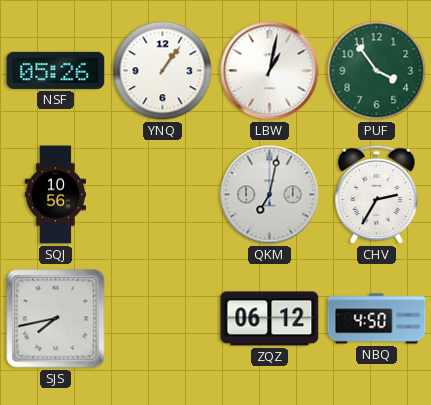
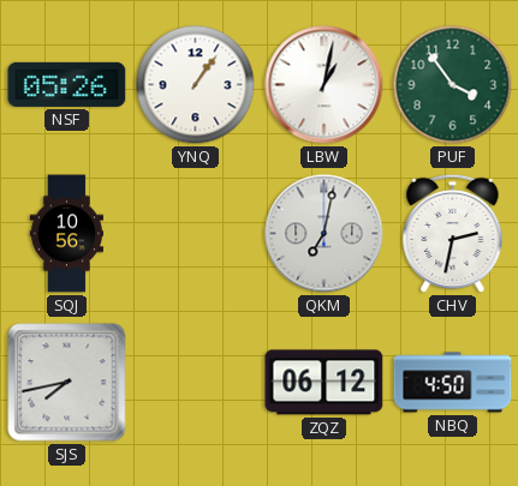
CHV: 2:35 -> 2:32
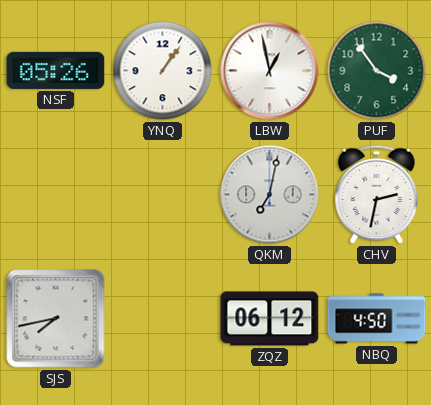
LBW: 1:02 -> 12:58
SQJ: 10:56 -> none
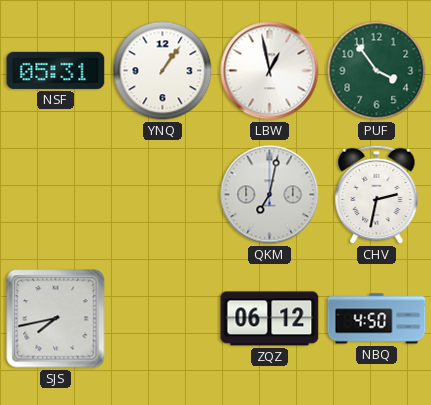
NSF: 05:26 -> 05:31
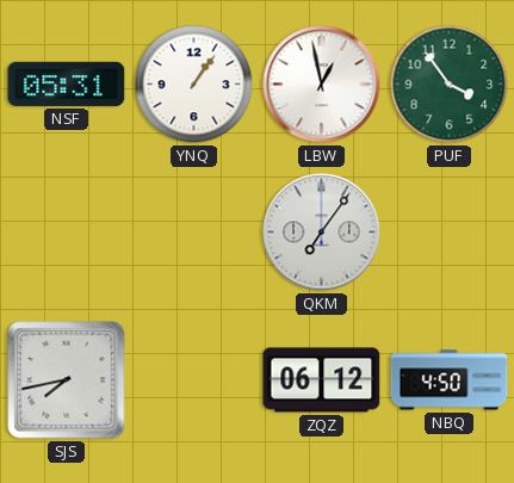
QKM: 7:02 -> 7:06
CHV: 2:32 -> none
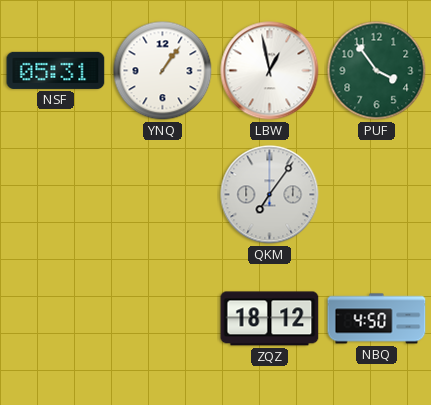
SJS: 7:43 -> none
ZQZ: 06:12 -> 18:12
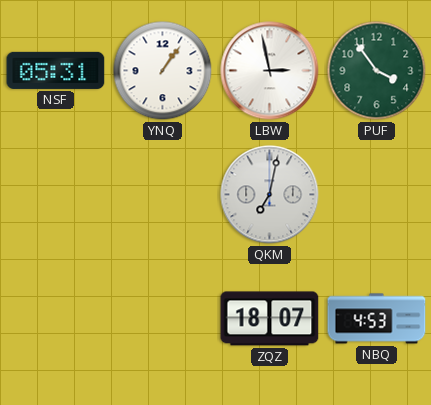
LBW: 12:58 -> 2:58
QKM: 7:06 -> 7:02
ZQZ: 18:12 -> 18:07
NBQ: 4:50 -> 4:53
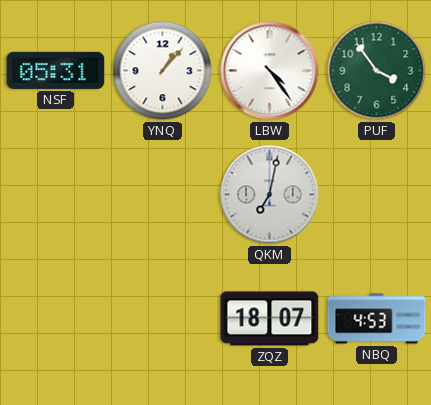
YNQ: 1:06 -> 1:07
LBW: 2:58 -> 4:24
